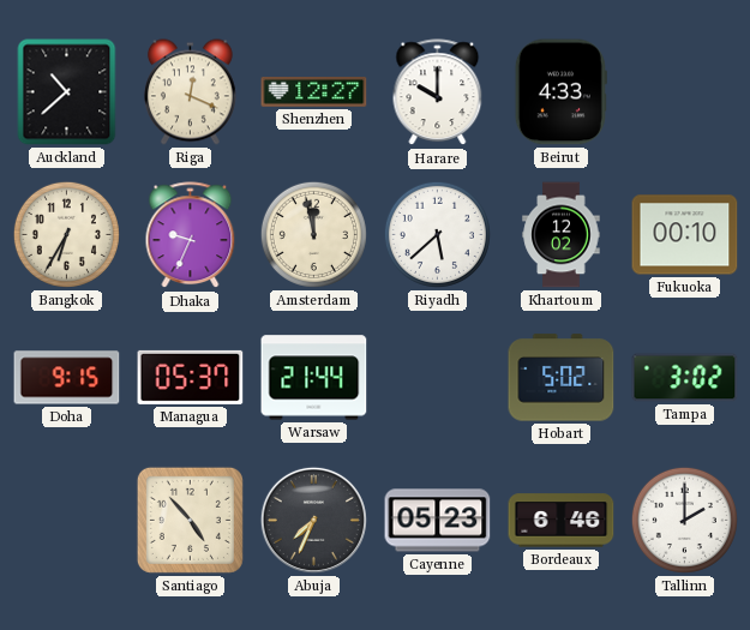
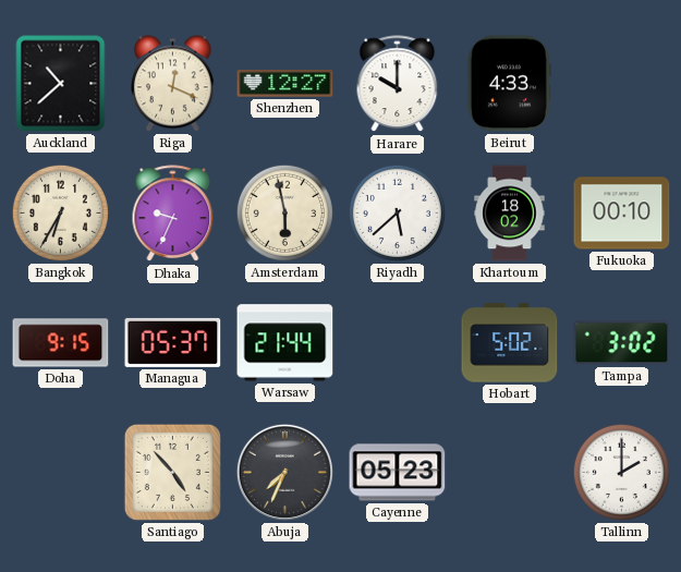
Amsterdam: 11:58 -> 5:58
Khartoum: 12:02 -> 18:02
Bordeaux: 6:46 -> none
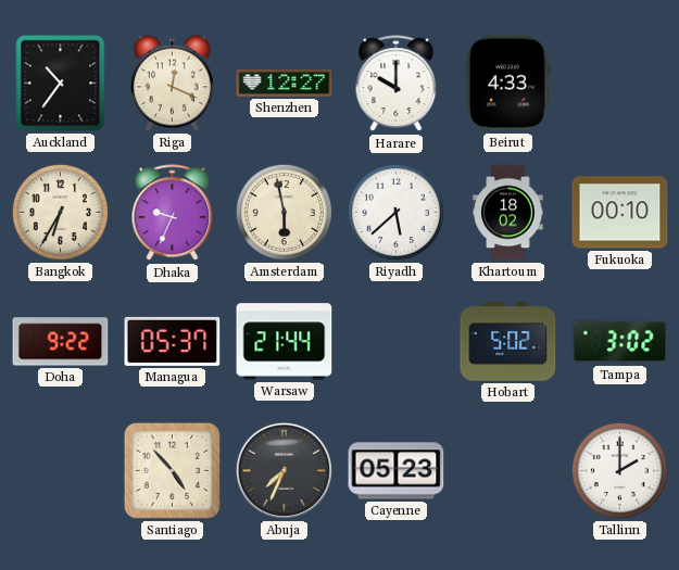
Auckland: 10:38 -> 10:36
Doha: 9:15 -> 9:22
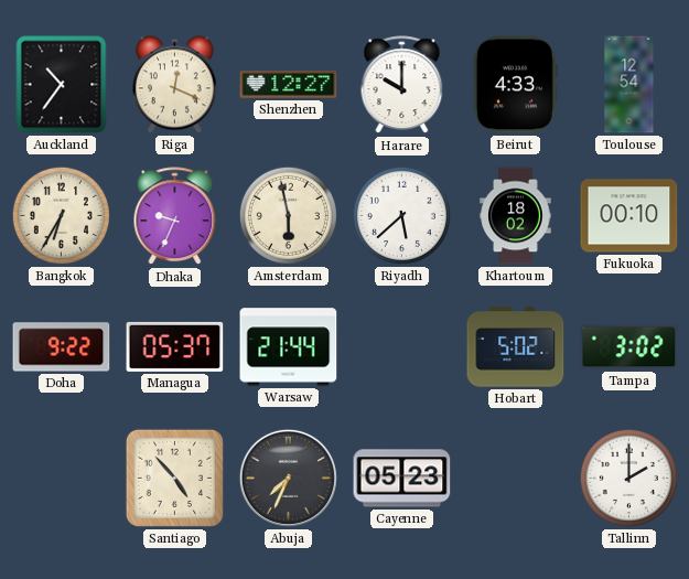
Toulouse: none -> 12:54
